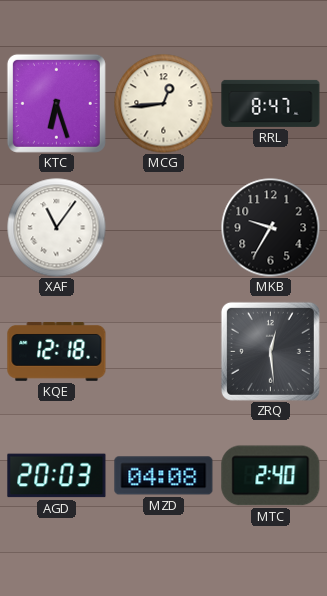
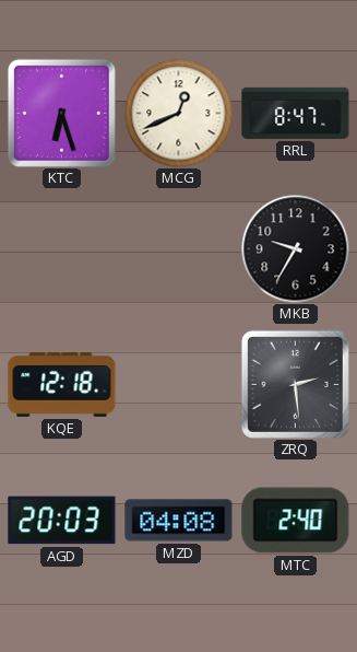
MCG: 12:44 -> 12:41
XAF: 11:06 -> none
ZRQ: 12:29 -> 2:29
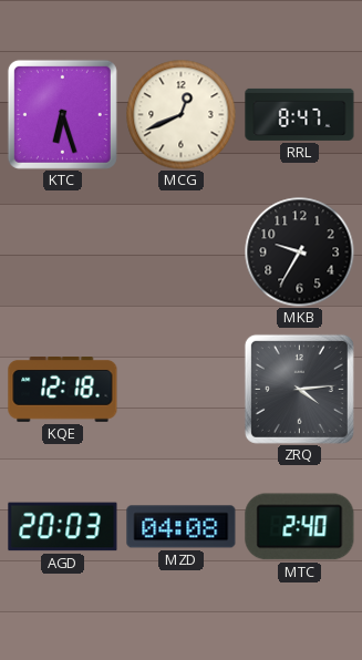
ZRQ: 2:29 -> 4:14
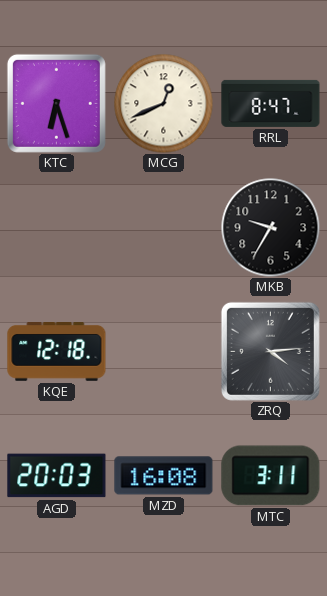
MZD: 04:08 -> 16:08
MTC: 2:40 -> 3:11
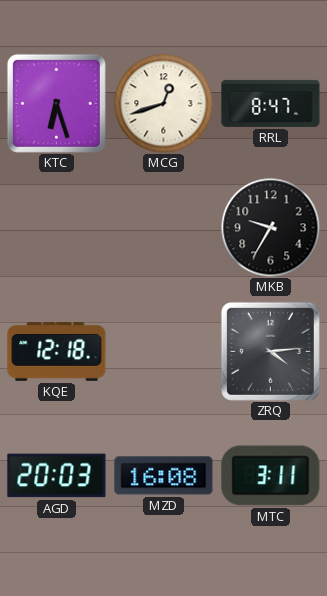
MCG: 12:41 -> 12:42
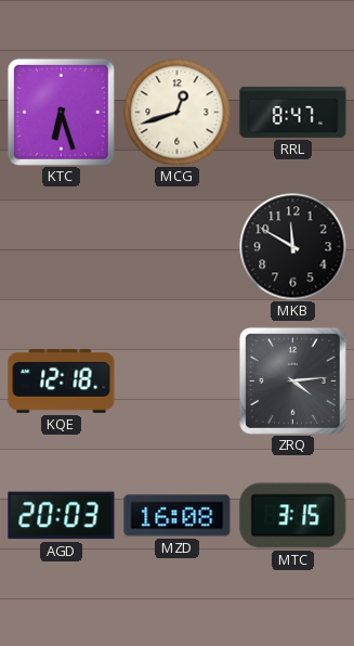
MKB: 9:35 -> 11:50
MTC: 3:11 -> 3:15
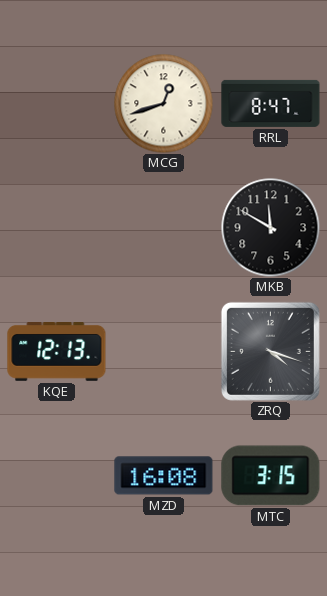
KTC: 6:27 -> none
KQE: 12:18 -> 12:13
ZRQ: 4:14 -> 4:18
AGD: 20:03 -> none
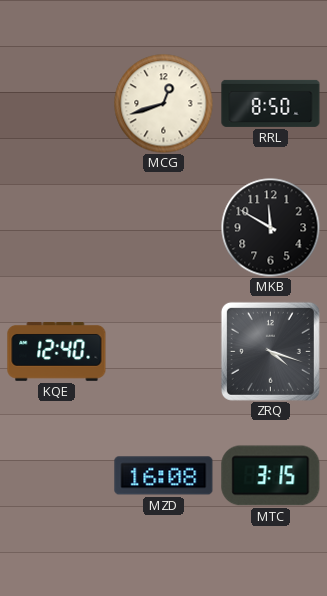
RRL: 8:47 -> 8:50
KQE: 12:13 -> 12:40
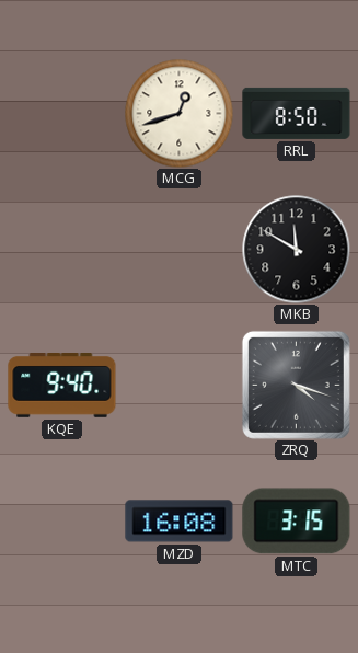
KQE: 12:40 -> 9:40
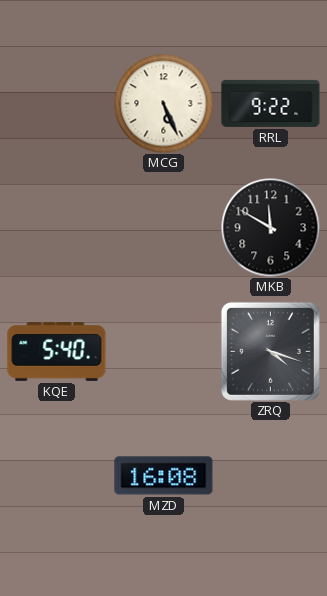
MCG: 12:42 -> 5:26
RRL: 8:50 -> 9:22
KQE: 9:40 -> 5:40
MTC: 3:15 -> none
